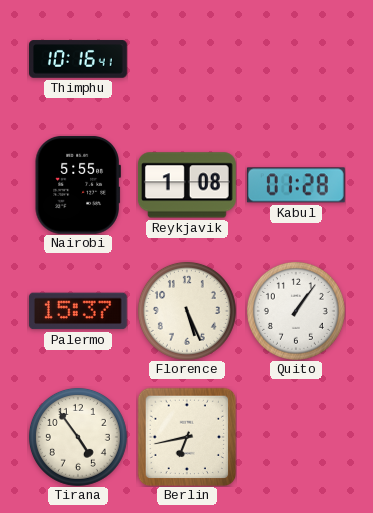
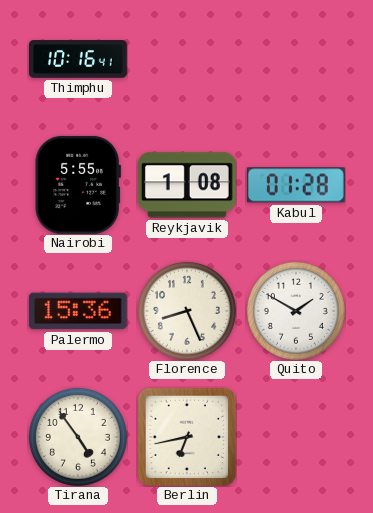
Palermo: 15:37 -> 15:36
Florence: 5:26 -> 8:26
Quito: 1:06 -> 1:50
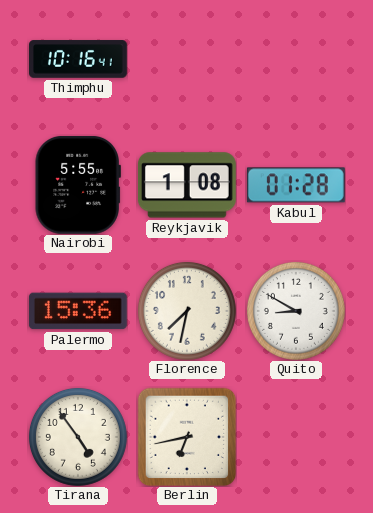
Florence: 8:26 -> 7:32
Quito: 1:50 -> 8:50
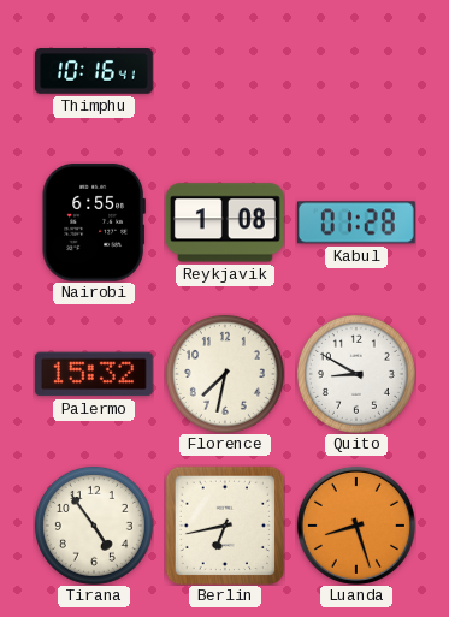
Nairobi: 5:55 -> 6:55
Palermo: 15:36 -> 15:32
Luanda: none -> 8:27
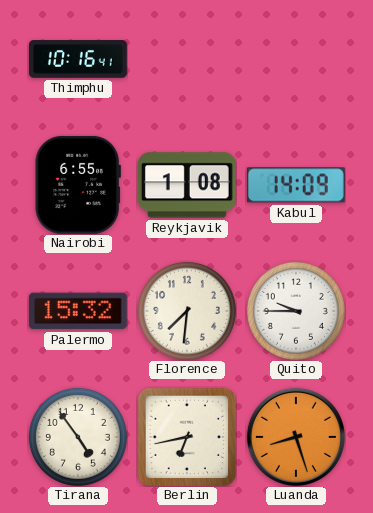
Kabul: 01:28 -> 14:09
Florence: 7:32 -> 7:31
Quito: 8:50 -> 9:45
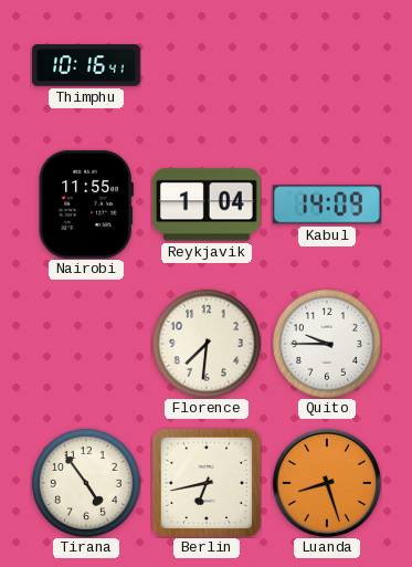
Nairobi: 6:55 -> 11:55
Reykjavik: 1:08 -> 1:04
Palermo: 15:32 -> none
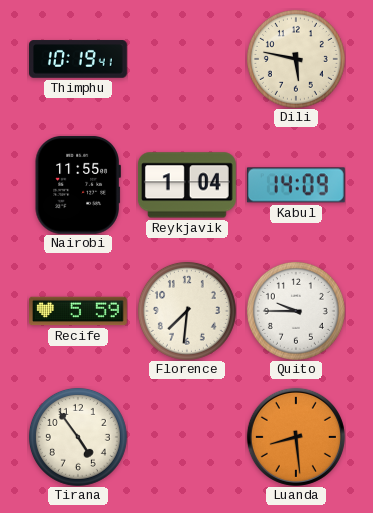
Thimphu: 10:16 -> 10:19
Dili: none -> 5:47
Recife: none -> 5:59
Berlin: 6:43 -> none
Luanda: 8:27 -> 8:29
